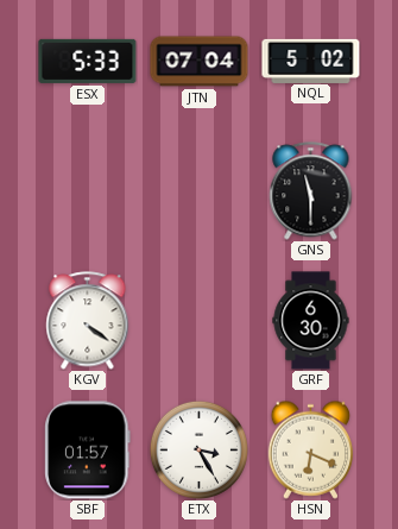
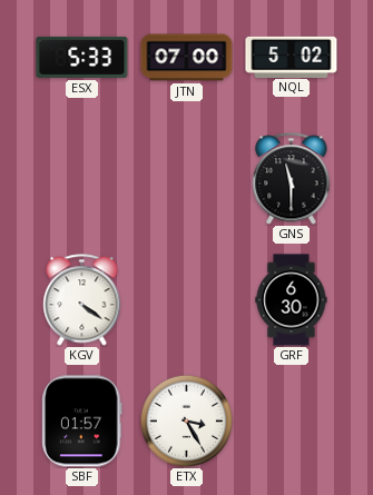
JTN: 07:04 -> 07:00
HSN: 6:19 -> none
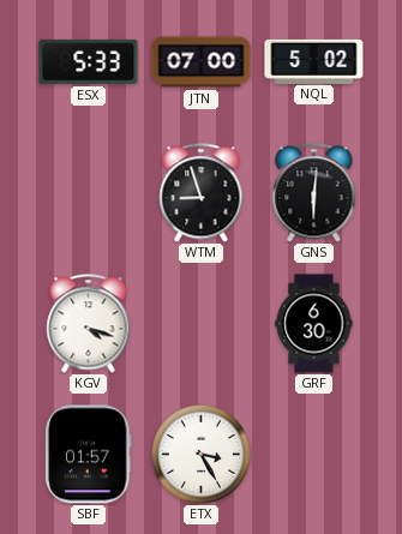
WTM: none -> 8:57
GNS: 11:30 -> 6:01
KGV: 4:21 -> 4:18
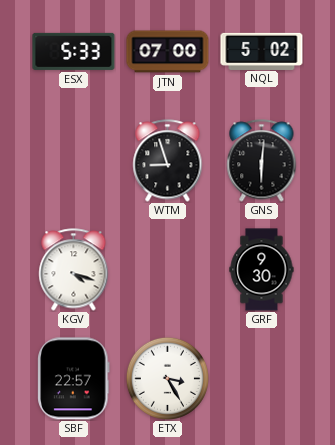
GRF: 6:30 -> 9:30
SBF: 01:57 -> 22:57
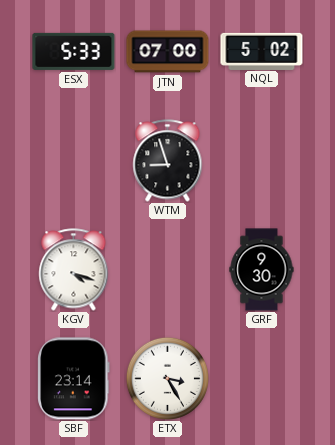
GNS: 6:01 -> none
SBF: 22:57 -> 23:14
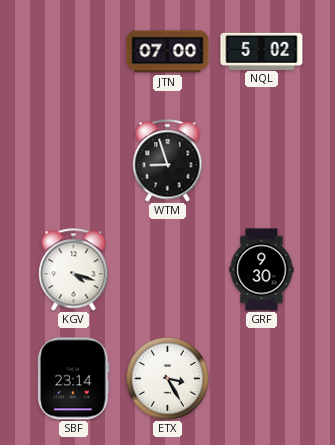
ESX: 5:33 -> none
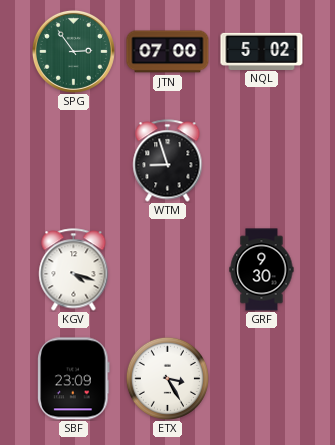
SPG: none -> 2:54
SBF: 23:14 -> 23:09
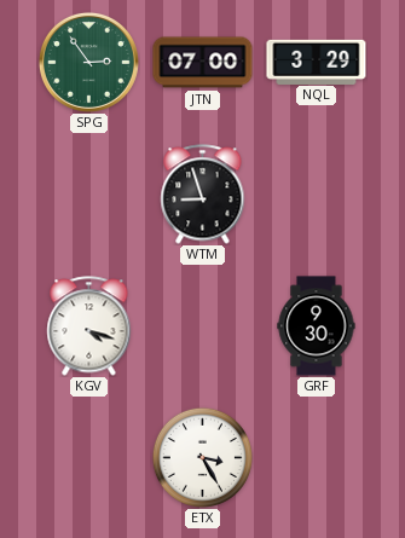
NQL: 5:02 -> 3:29
SBF: 23:09 -> none
